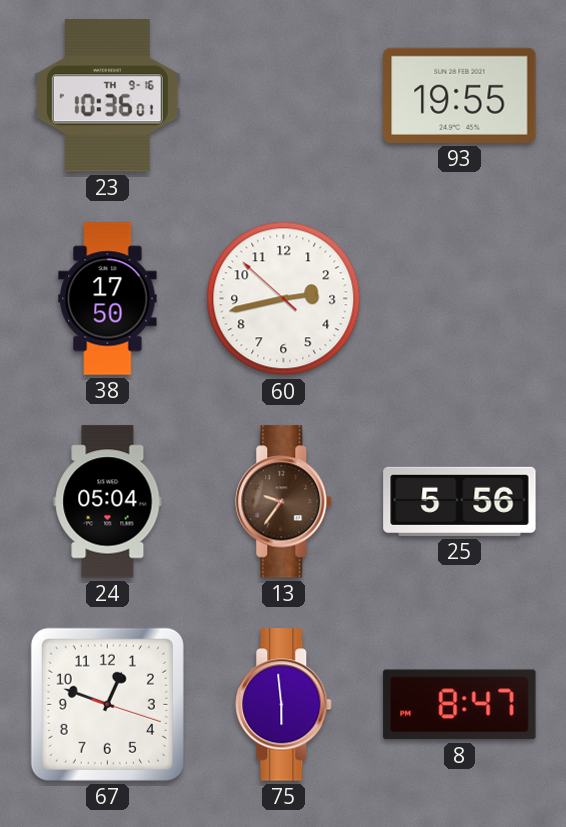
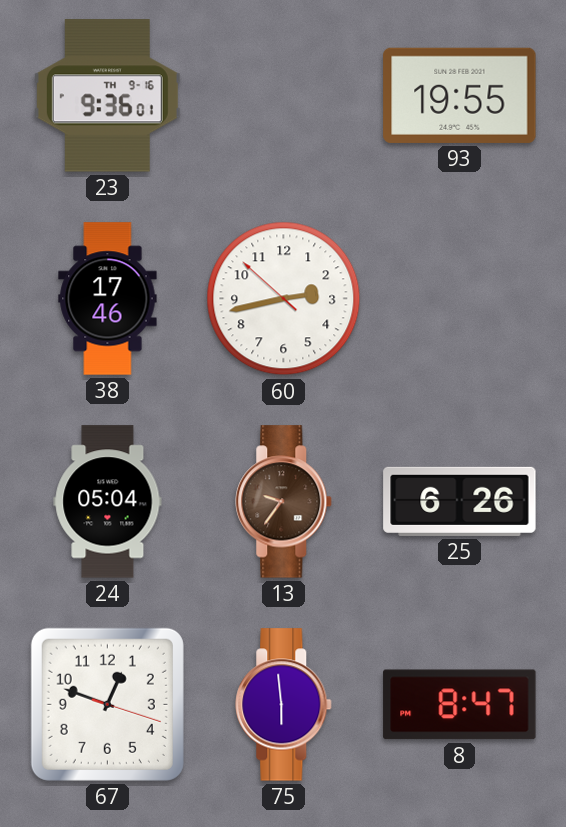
23: 10:36 -> 9:36
38: 17:50 -> 17:46
25: 5:56 -> 6:26
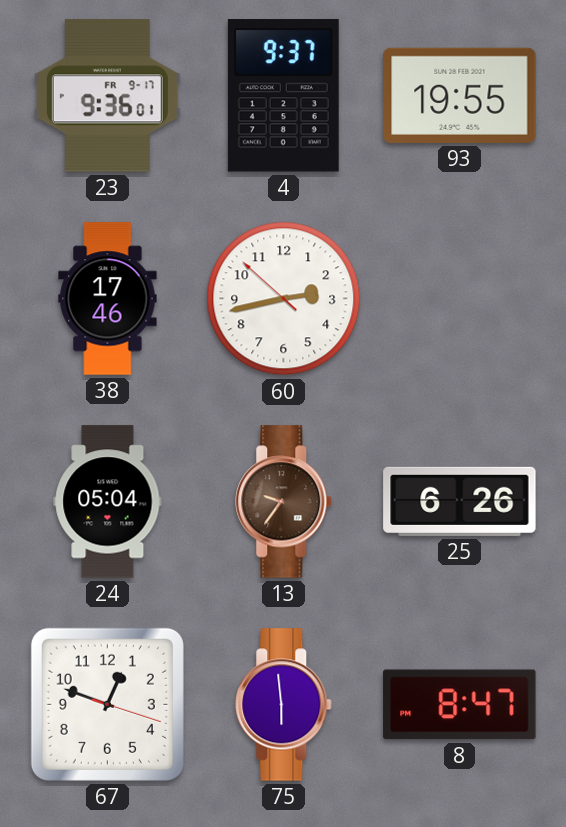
23 date: TH 9-16 -> FR 9-17
4: none -> 9:37
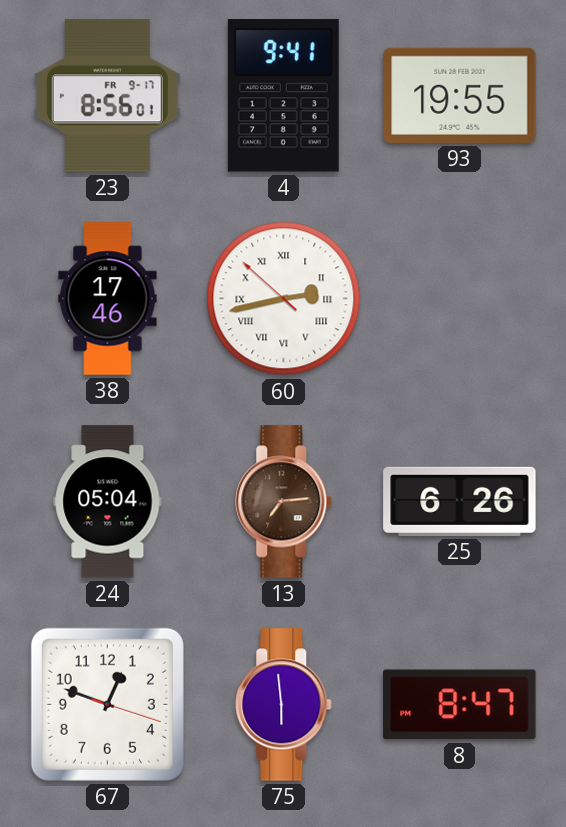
23: 9:36 -> 8:56
4: 9:37 -> 9:41
60 numerals: Arabic -> Roman
13: 9:36 -> 7:14
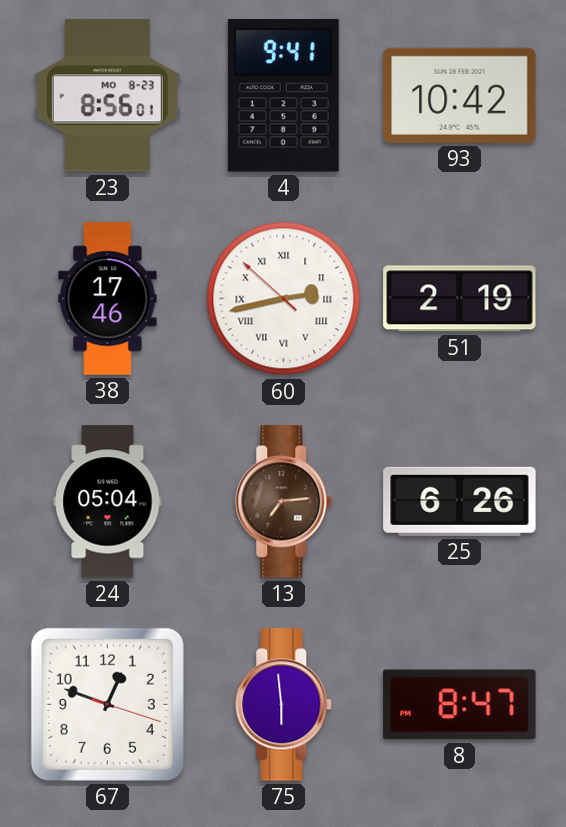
23 date: FR 9-17 -> MO 8-23
93: 19:55 -> 10:42
51: none -> 2:19
